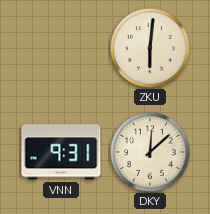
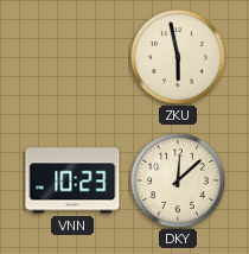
ZKU: 6:01 -> 5:58
VNN: 9:31 -> 10:23
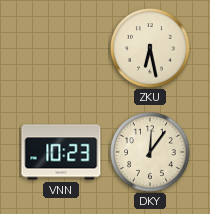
ZKU: 5:58 -> 6:28
DKY: 12:08 -> 12:06
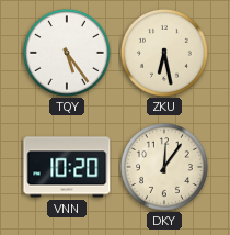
TQY: none -> 5:24
VNN: 10:23 -> 10:20
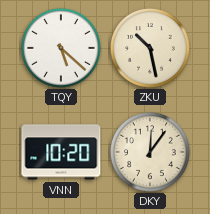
TQY: 5:24 -> 5:22
ZKU: 6:28 -> 10:28
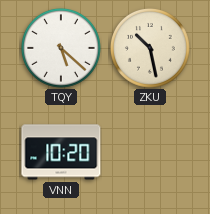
DKY: 12:06 -> none
